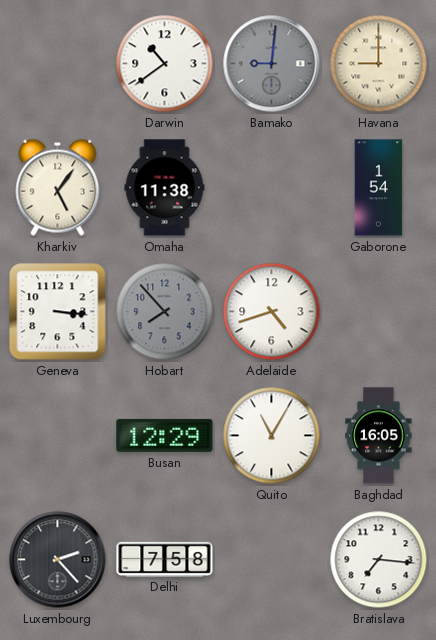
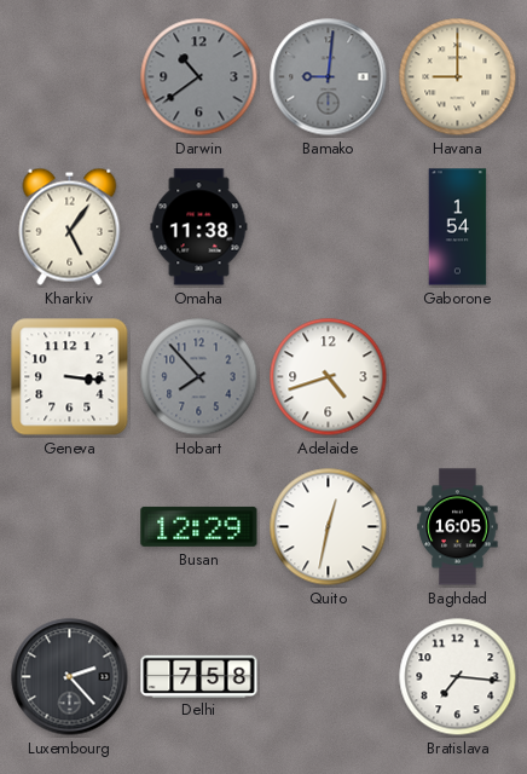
Darwin dial: white -> grey
Quito: 11:05 -> 12:32
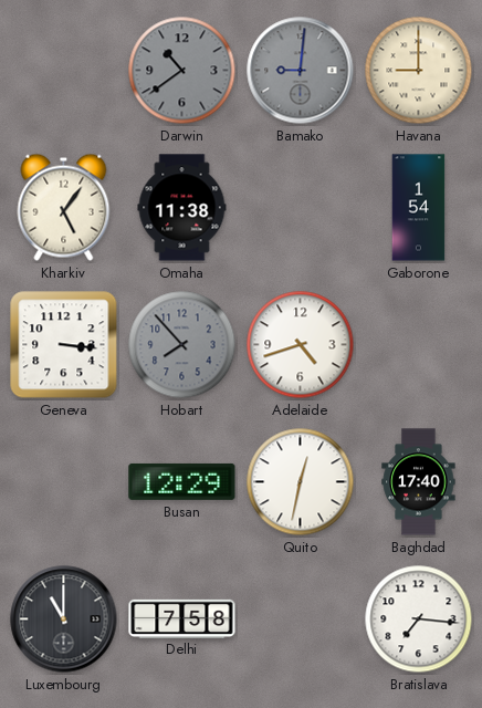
Baghdad: 16:05 -> 17:40
Luxembourg: 2:23 -> 11:00
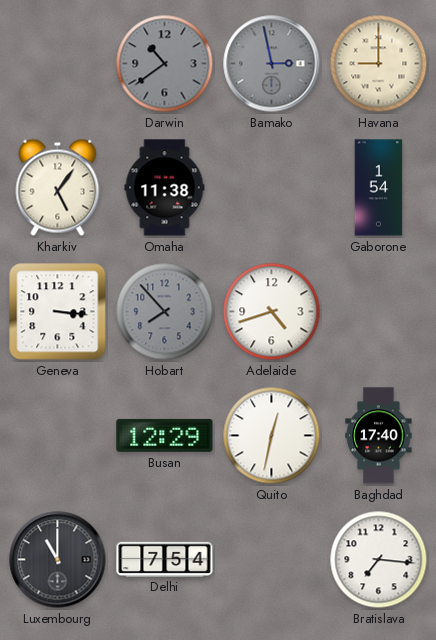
Bamako: 9:01 -> 2:58
Delhi: 7:58 -> 7:54
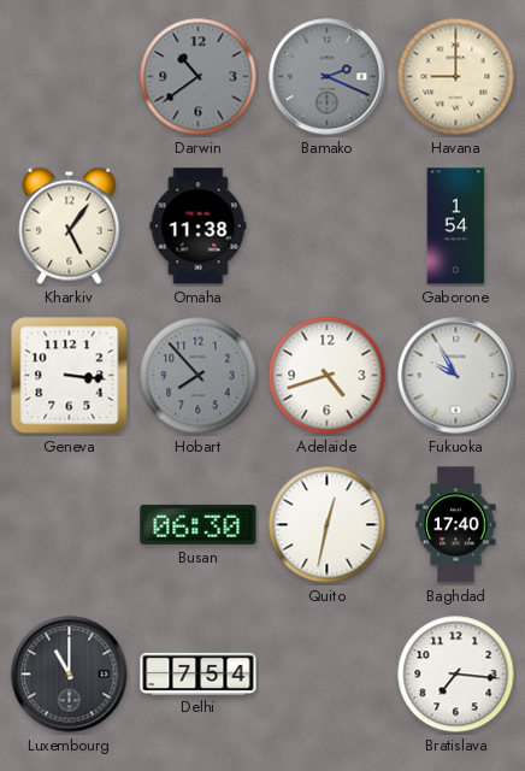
Bamako: 2:58 -> 2:19
Fukuoka: none -> 9:55
Busan: 12:29 -> 06:30
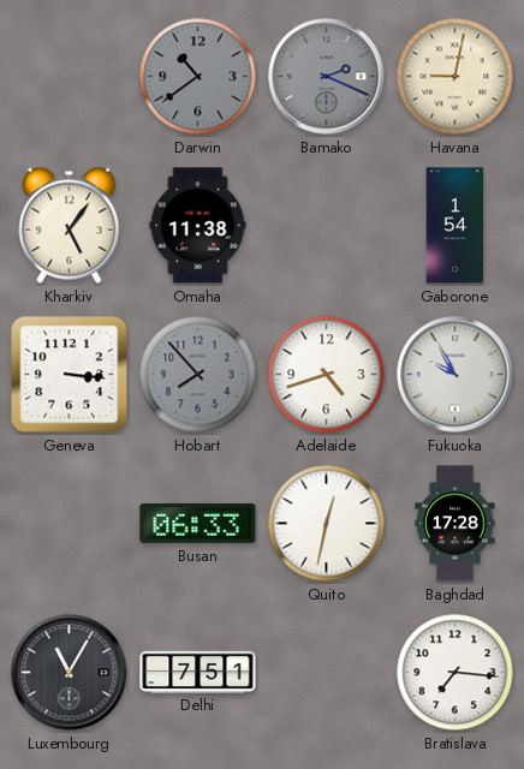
Havana: 9:00 -> 9:02
Busan: 06:30 -> 06:33
Baghdad: 17:40 -> 17:28
Luxembourg: 11:00 -> 11:05
Delhi: 7:54 -> 7:51
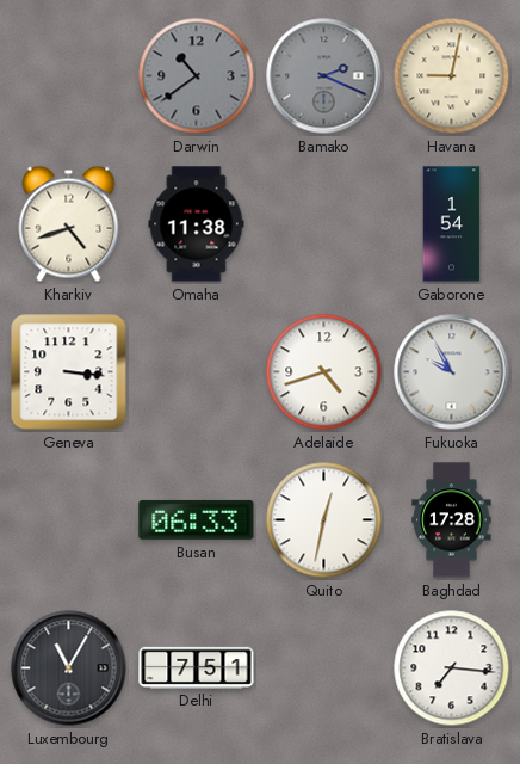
Kharkiv: 5:06 -> 4:42
Hobart: 7:53 -> none
